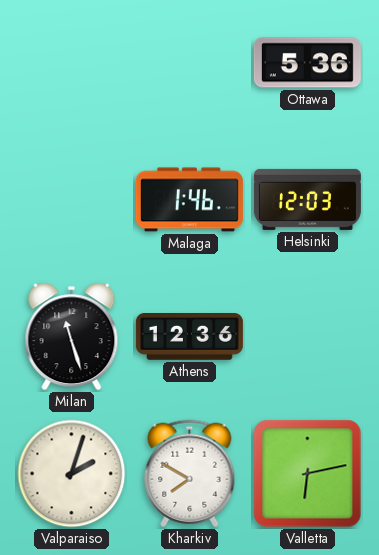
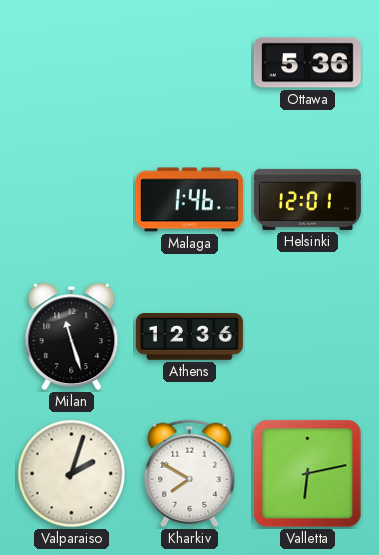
Helsinki: 12:03 -> 12:01
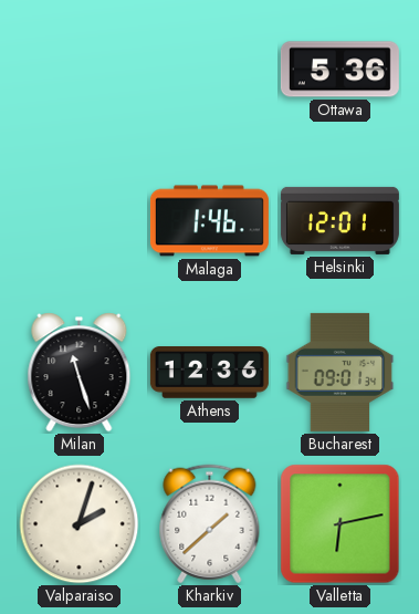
Bucharest: none -> 09:01
Kharkiv: 7:50 -> 1:38
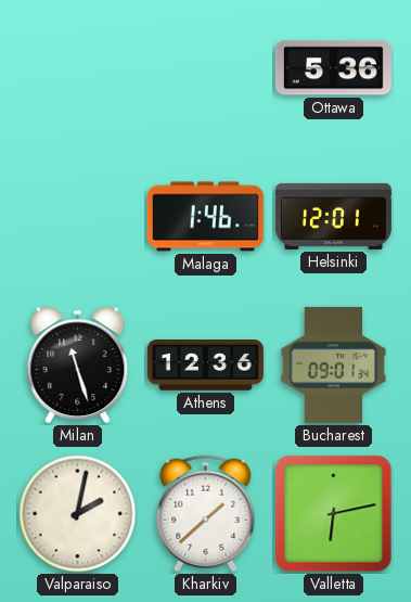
Valparaiso: 2:03 -> 2:02
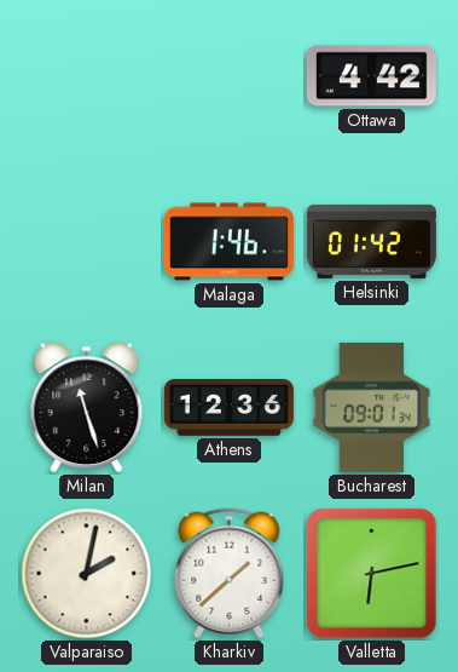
Ottawa: 5:36 -> 4:42
Helsinki: 12:01 -> 01:42
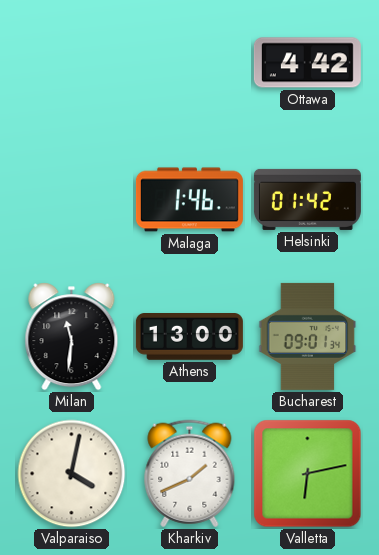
Milan: 11:27 -> 11:31
Athens: 12:36 -> 13:00
Valparaiso: 2:02 -> 4:02
Kharkiv: 1:38 -> 1:41
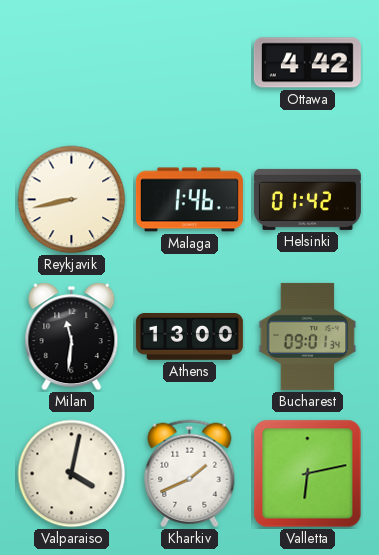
Reykjavik: none -> 8:43
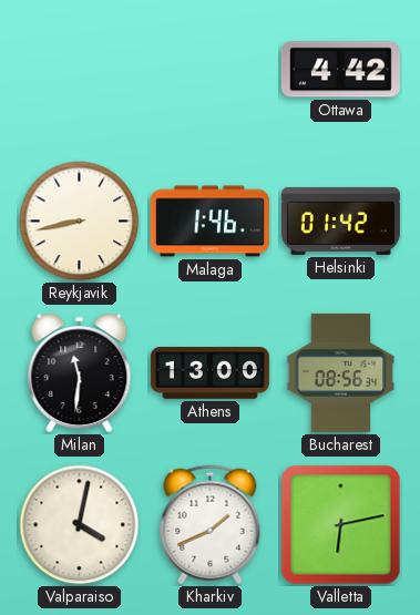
Bucharest: 09:01 -> 08:56
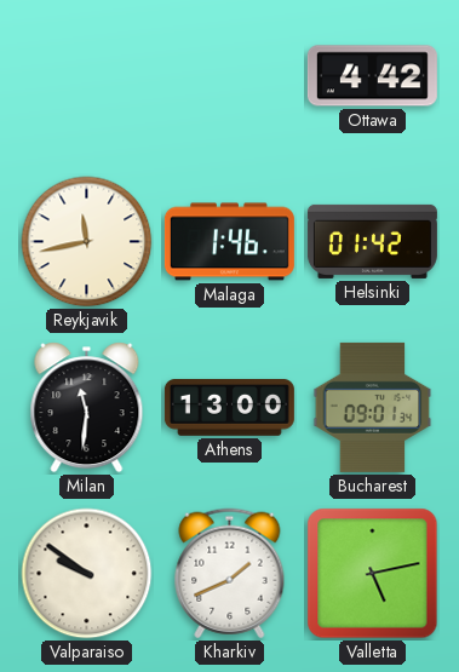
Reykjavik: 8:43 -> 11:43
Bucharest: 08:56 -> 09:01
Valparaiso: 4:02 -> 9:51
Valletta: 6:13 -> 5:13
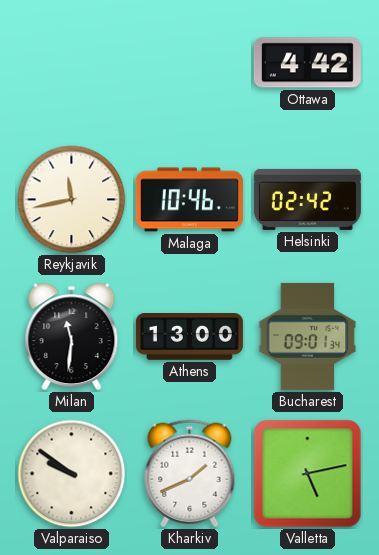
Malaga: 1:46 -> 10:46
Helsinki: 01:42 -> 02:42
